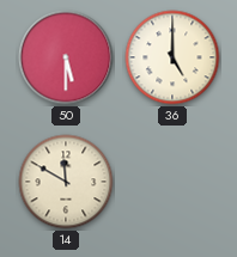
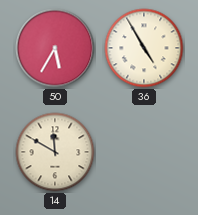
50: 5:30 -> 5:35
36: 5:00 -> 4:55
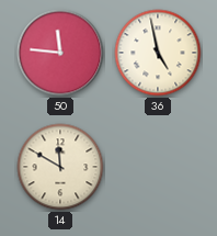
50: 5:35 -> 11:46
36: 4:55 -> 4:58
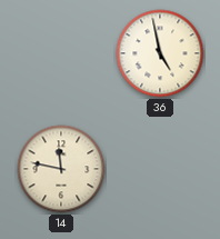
50: 11:46 -> none
14: 11:50 -> 11:47
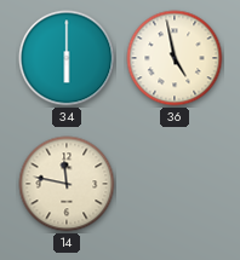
34: none -> 6:00
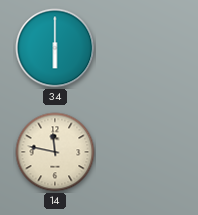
36: 4:58 -> none
